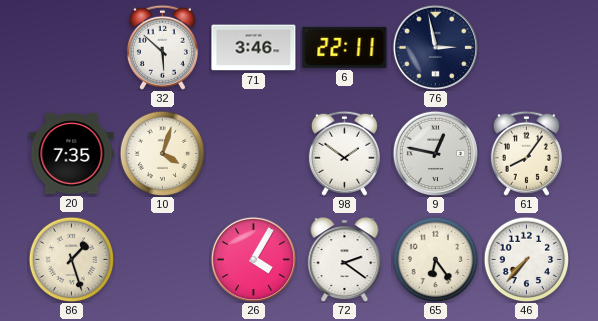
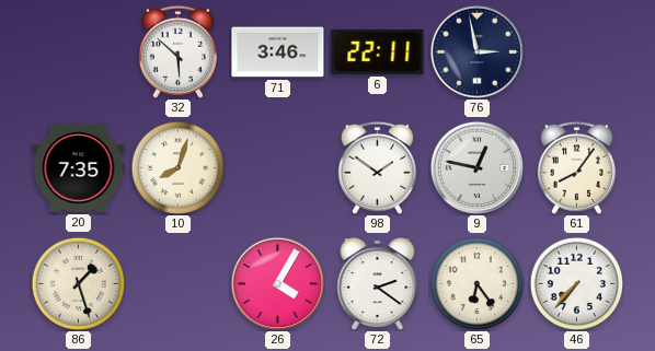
10: 4:03 -> 8:03
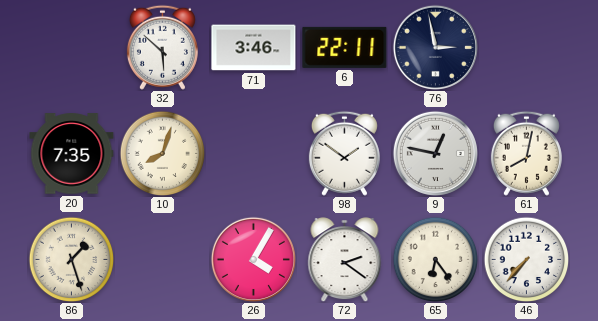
61: 8:06 -> 8:02
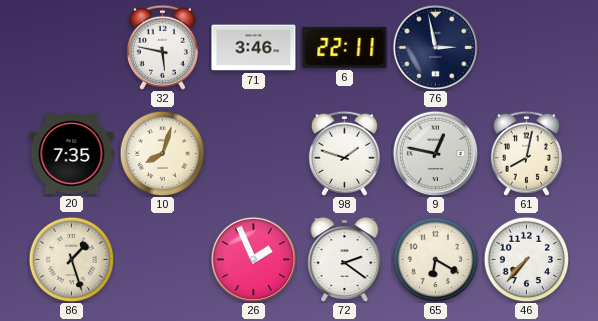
32: 5:52 -> 5:47
98: 1:51 -> 1:48
26: 4:05 -> 1:56
65: 6:24 -> 6:20
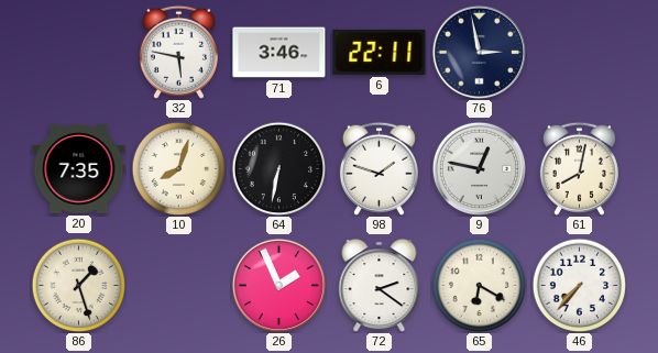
64: none -> 6:32
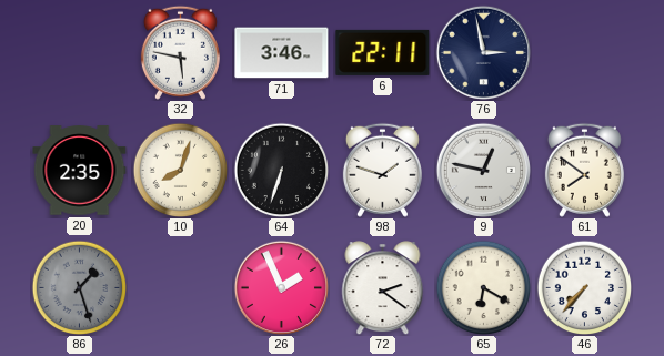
20: 7:35 -> 2:35
64: 6:32 -> 6:33
61: 8:02 -> 7:51
86 dial: cream -> grey
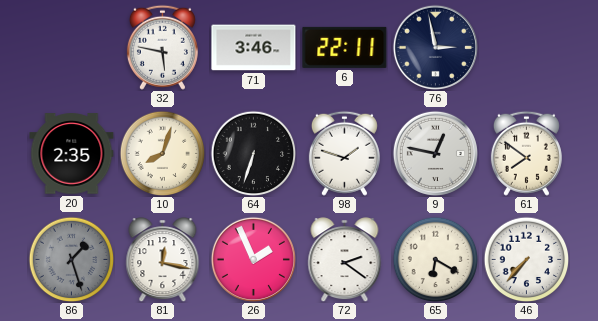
81: none -> 12:17
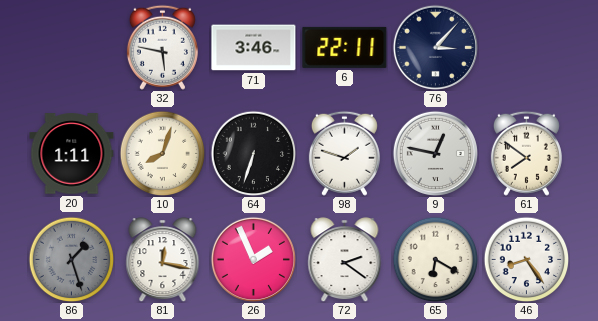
76: 2:58 -> 3:07
20: 2:35 -> 1:11
46: 7:37 -> 8:24
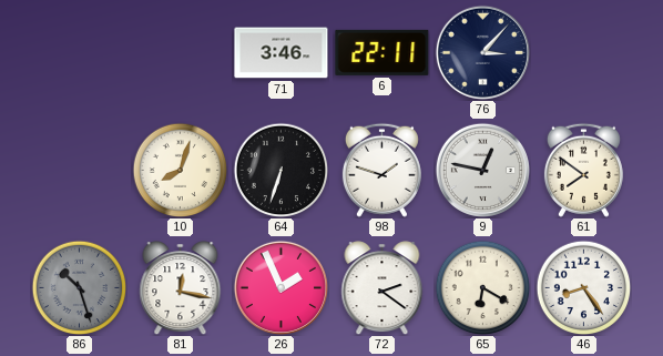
32: 5:47 -> none
20: 1:11 -> none
86: 1:27 -> 10:27
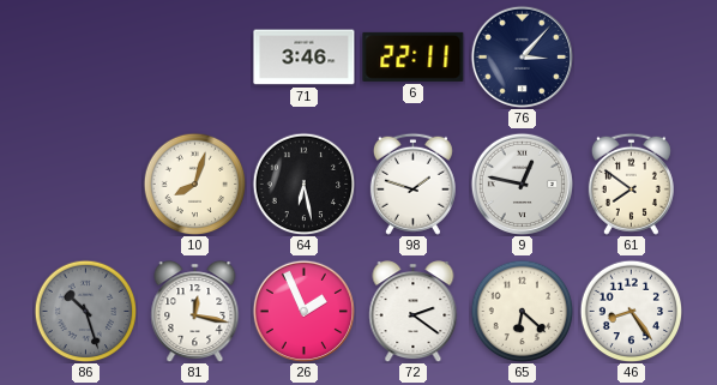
64: 6:33 -> 6:28
65: 6:20 -> 6:22
